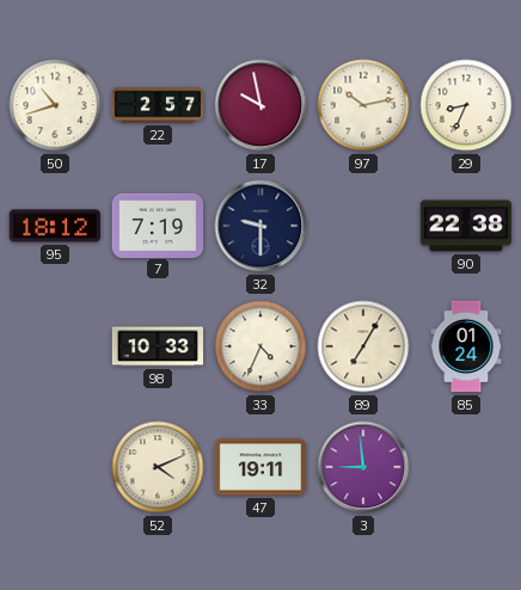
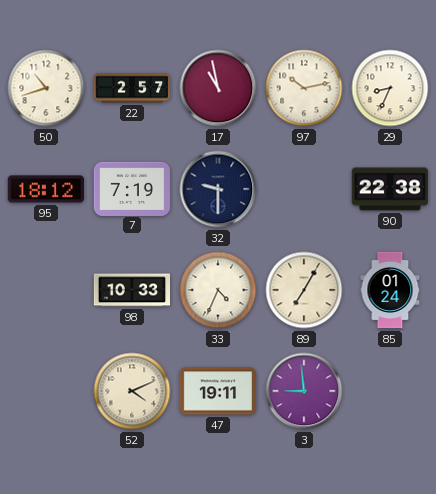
17: 9:58 -> 10:58
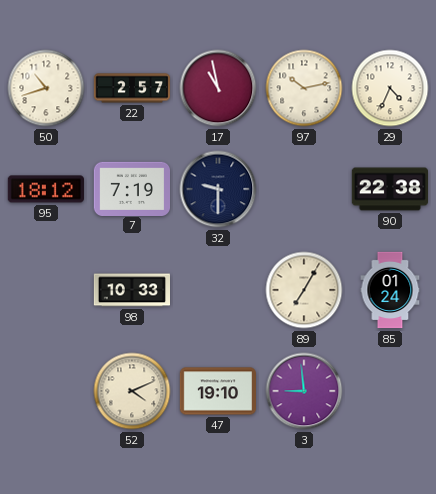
29: 8:34 -> 4:34
33: 4:34 -> none
47: 19:11 -> 19:10
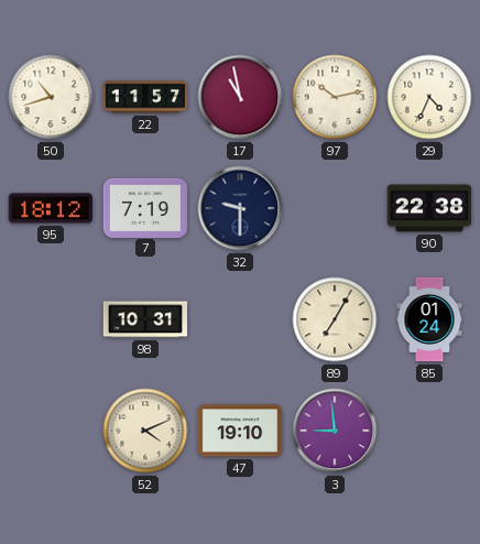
22: 2:57 -> 11:57
98: 10:33 -> 10:31
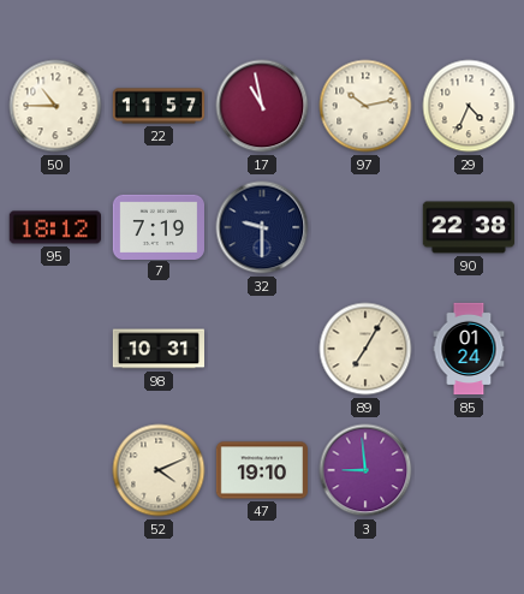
50: 10:42 -> 10:45
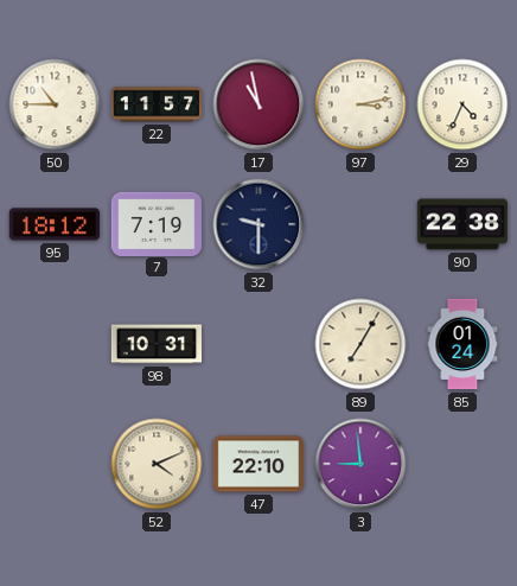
97: 10:13 -> 3:13
47: 19:10 -> 22:10
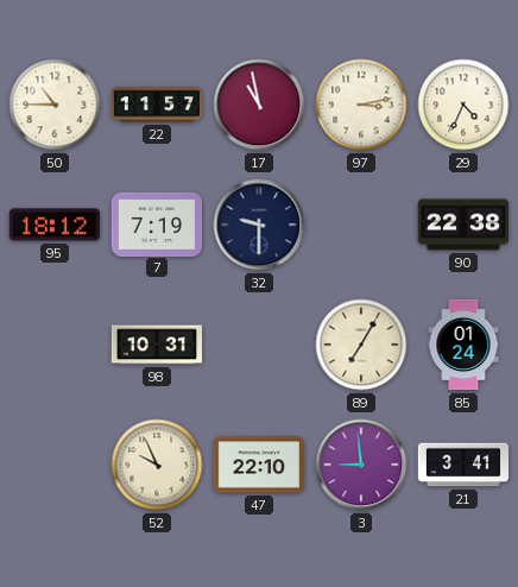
52: 4:11 -> 9:56
21: none -> 3:41
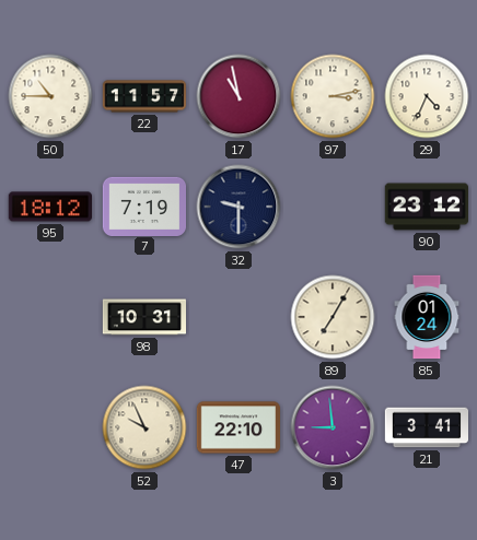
90: 22:38 -> 23:12
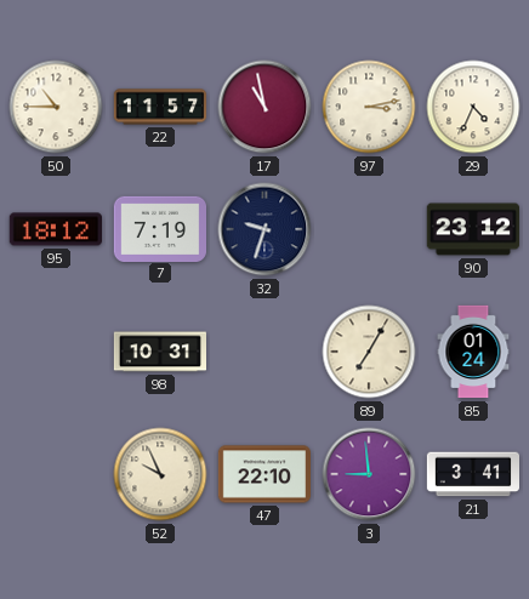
32: 9:30 -> 9:33
